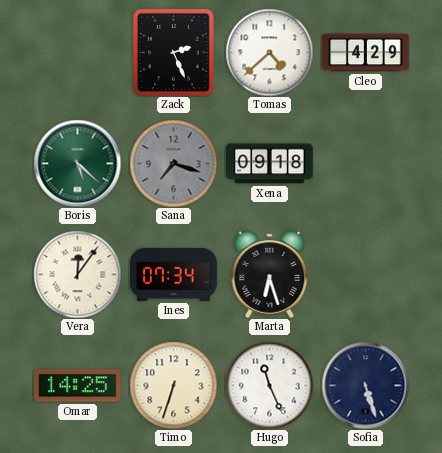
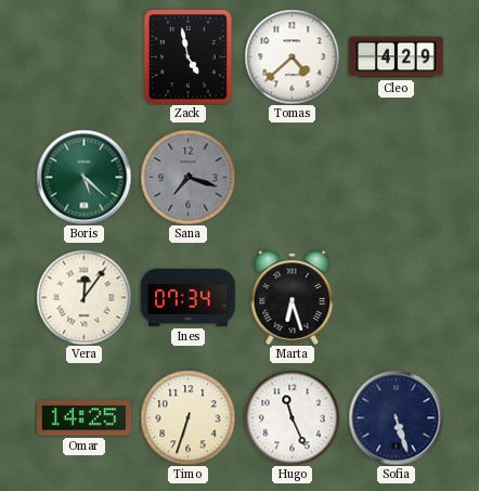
Zack: 2:26 -> 4:58
Xena: 09:18 -> none
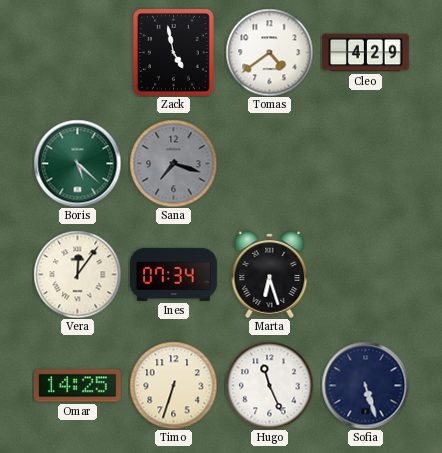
Tomas: 4:38 -> 4:39
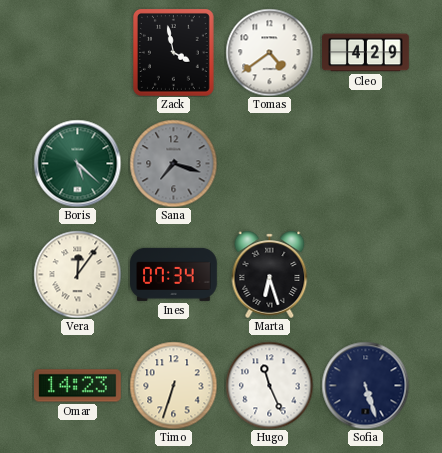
Zack: 4:58 -> 3:58
Omar: 14:25 -> 14:23
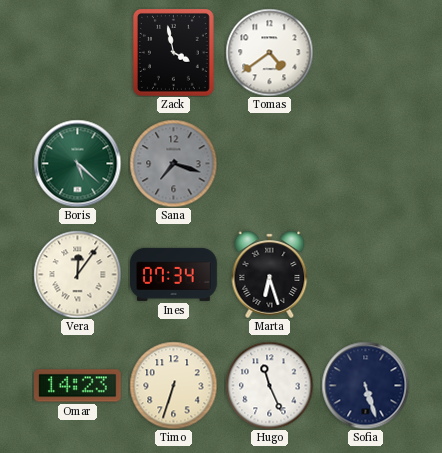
Cleo: 4:29 -> none
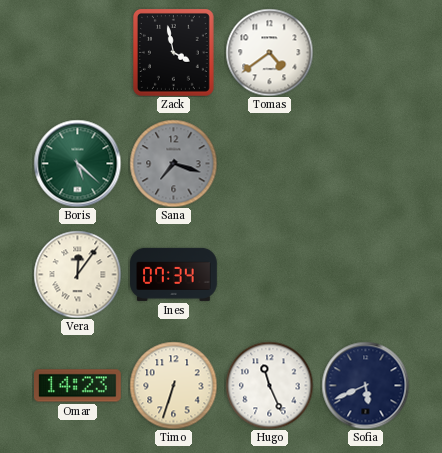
Marta: 6:27 -> none
Sofia: 5:27 -> 5:41
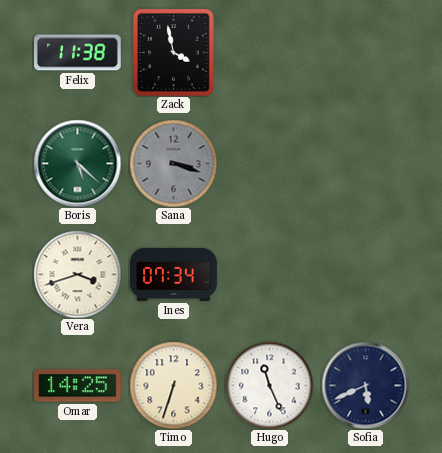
Felix: none -> 11:38
Tomas: 4:39 -> none
Sana: 7:18 -> 3:18
Vera: 12:06 -> 3:42
Omar: 14:23 -> 14:25
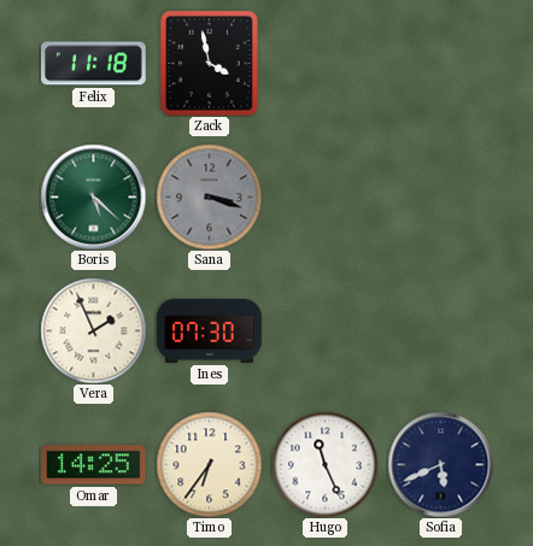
Felix: 11:38 -> 11:18
Vera: 3:42 -> 1:56
Ines: 07:34 -> 07:30
Timo: 6:33 -> 6:36
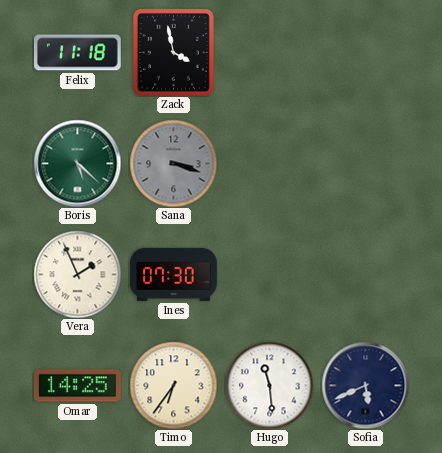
Hugo: 11:26 -> 11:29
